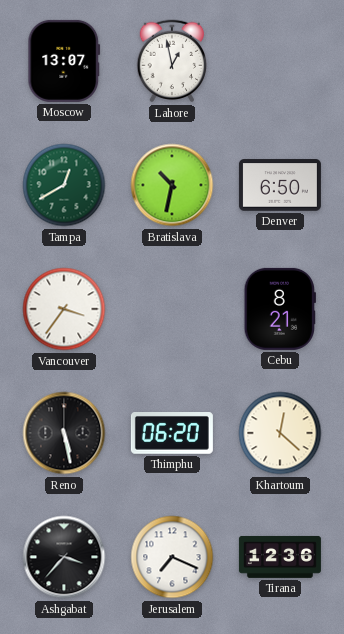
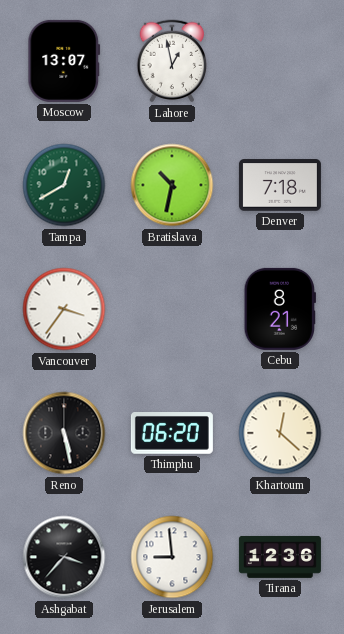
Denver: 6:50 -> 7:18
Jerusalem: 7:19 -> 8:59
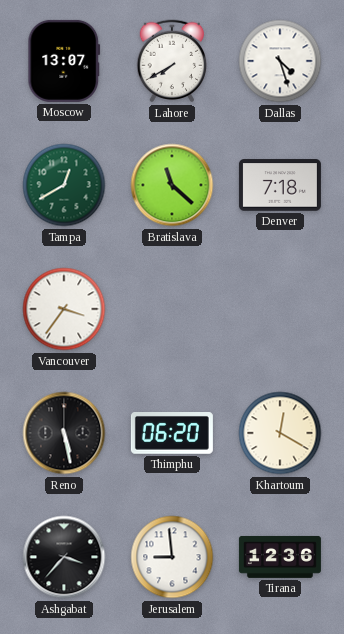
Lahore: 12:58 -> 7:40
Dallas: none -> 4:27
Bratislava: 10:32 -> 11:22
Cebu: 8:21 -> none
Khartoum: 12:22 -> 12:20
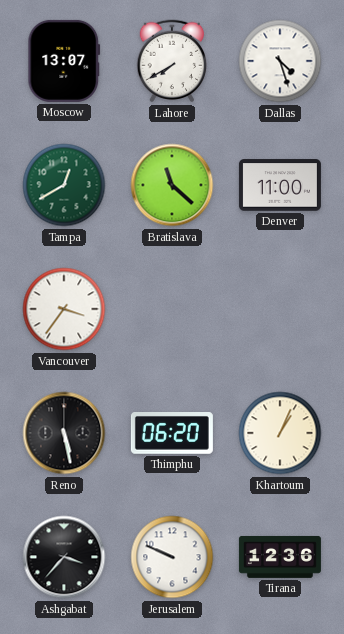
Denver: 7:18 -> 11:00
Khartoum: 12:20 -> 1:04
Jerusalem: 8:59 -> 9:49
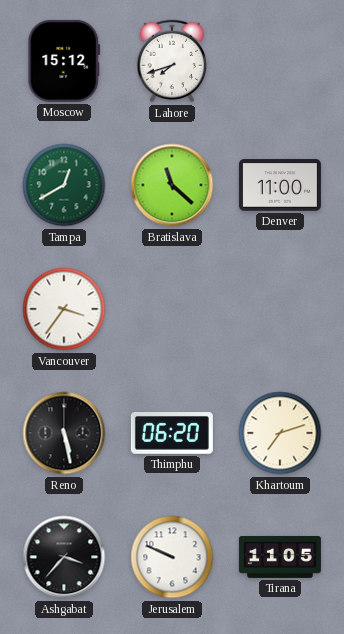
Moscow: 13:07 -> 15:12
Lahore: 7:40 -> 7:42
Dallas: 4:27 -> none
Khartoum: 1:04 -> 7:12
Tirana: 12:36 -> 11:05
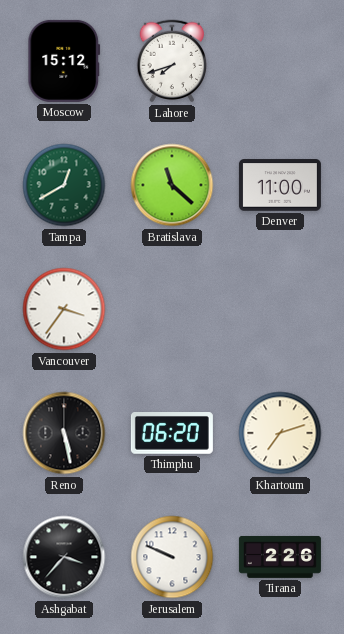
Tirana: 11:05 -> 2:26
